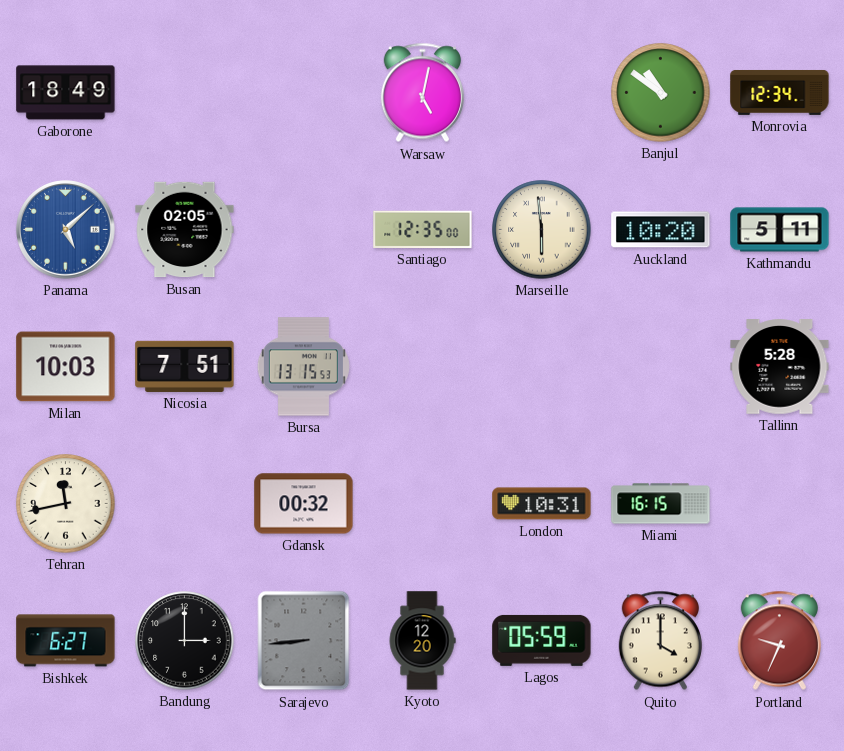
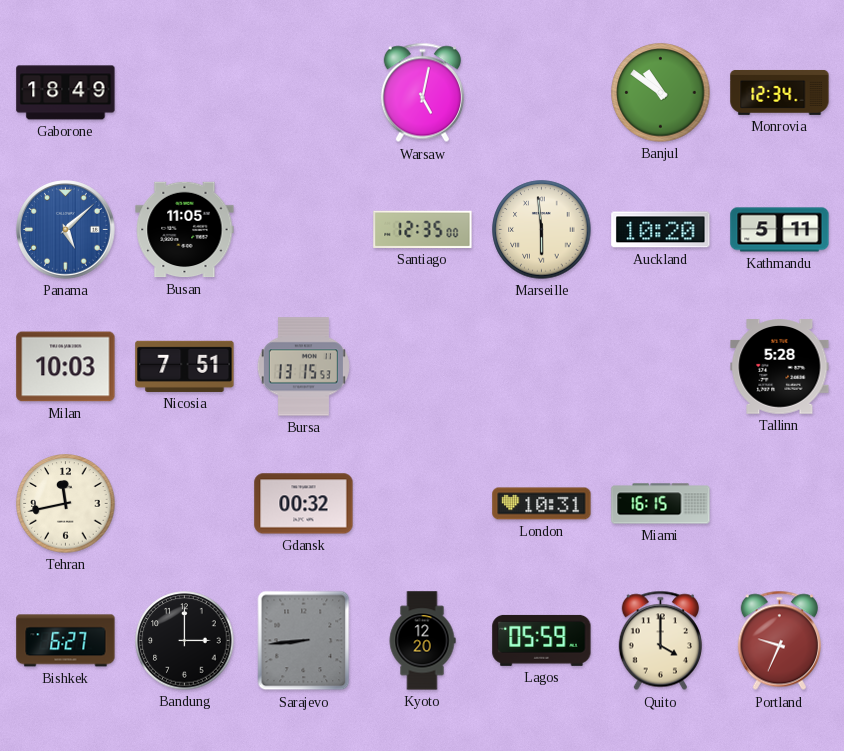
Busan: 02:05 -> 11:05
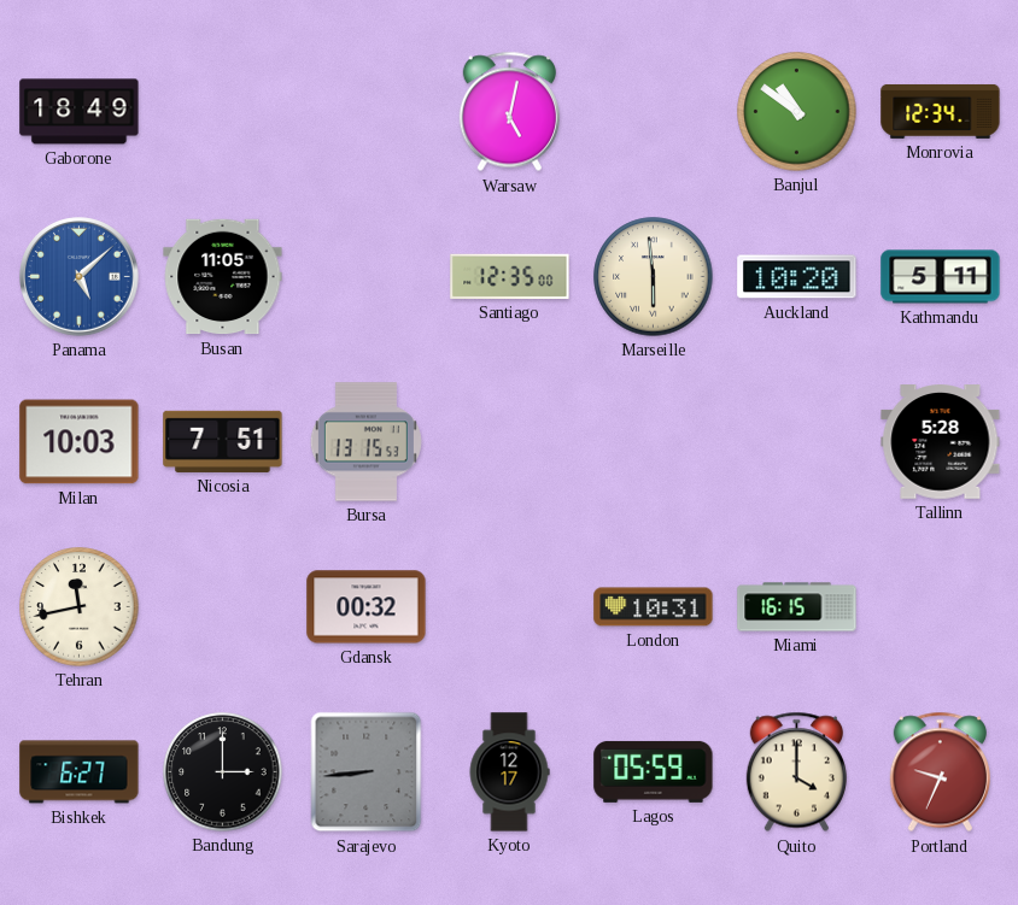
Kyoto: 12:20 -> 12:17
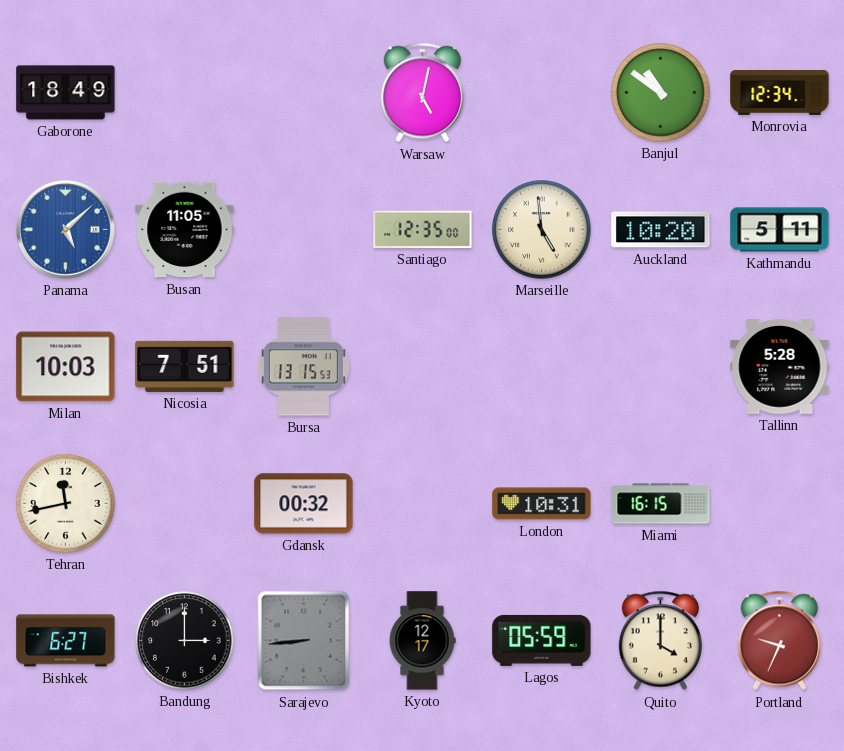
Marseille: 5:59 -> 4:59
